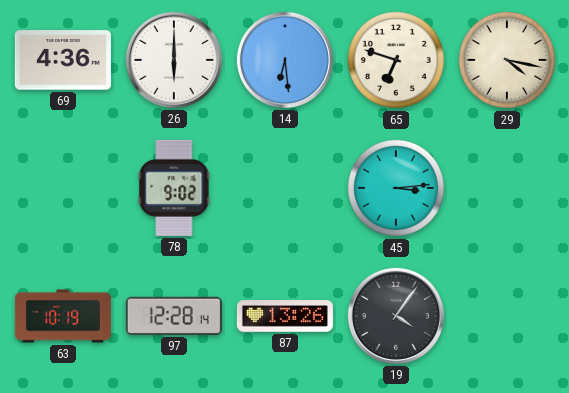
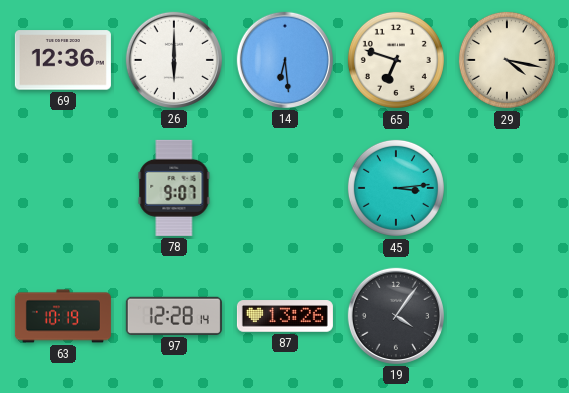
69: 4:36 -> 12:36
78: 9:02 -> 9:07
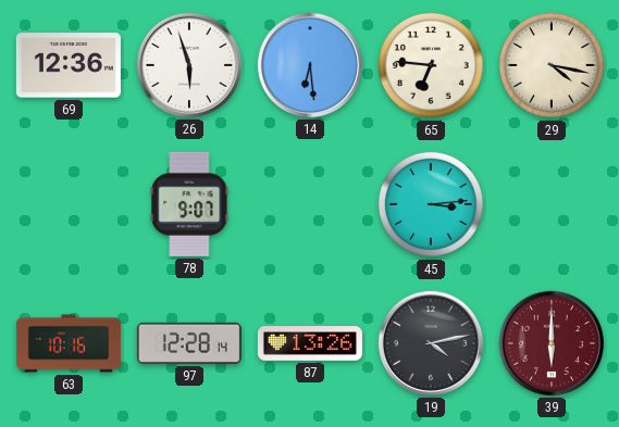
26: 6:00 -> 5:57
65: 6:48 -> 6:46
63: 10:19 -> 10:16
19: 4:06 -> 4:13
39: none -> 6:00
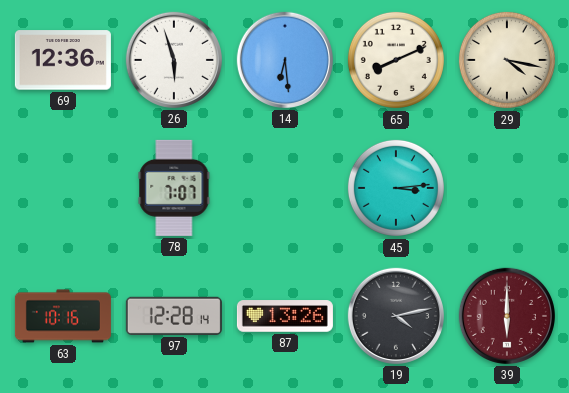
65: 6:46 -> 8:11
78: 9:07 -> 7:07
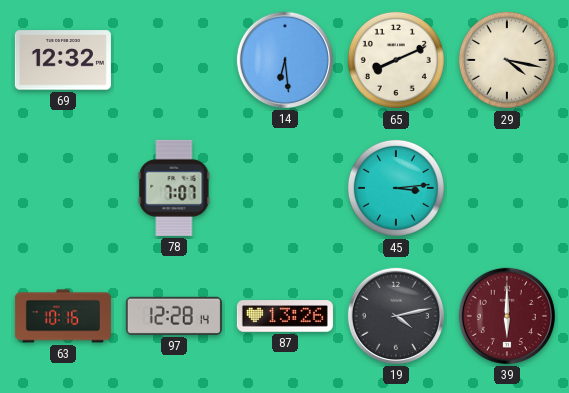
69: 12:36 -> 12:32
26: 5:57 -> none
